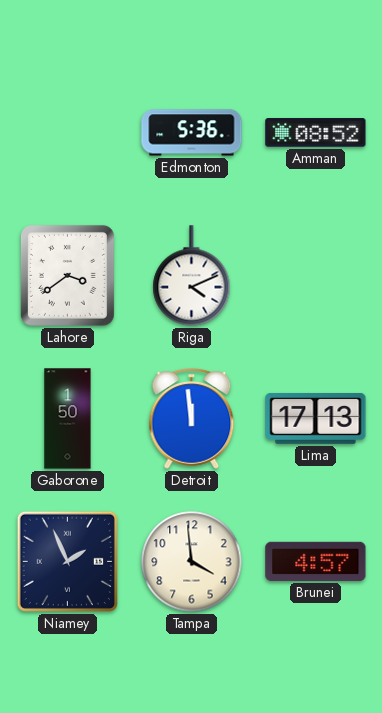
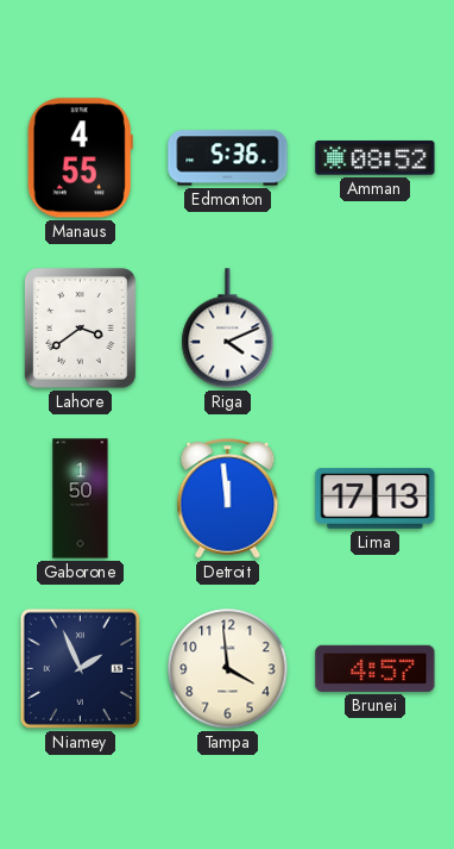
Manaus: none -> 4:55
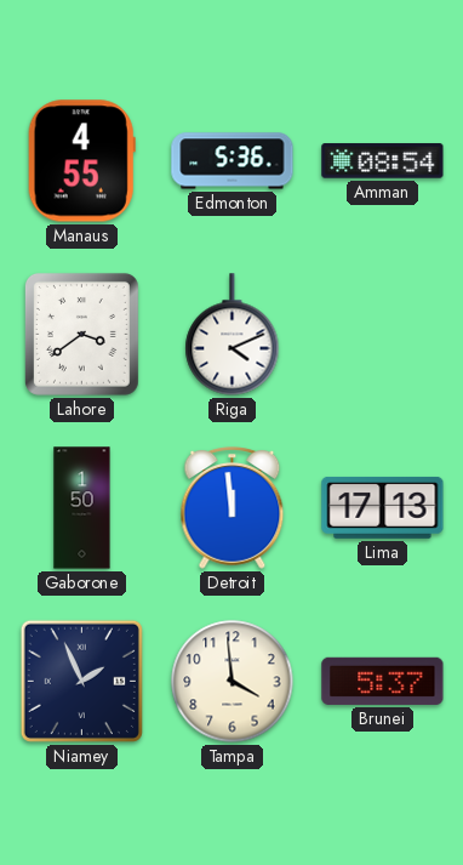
Amman: 08:52 -> 08:54
Brunei: 4:57 -> 5:37
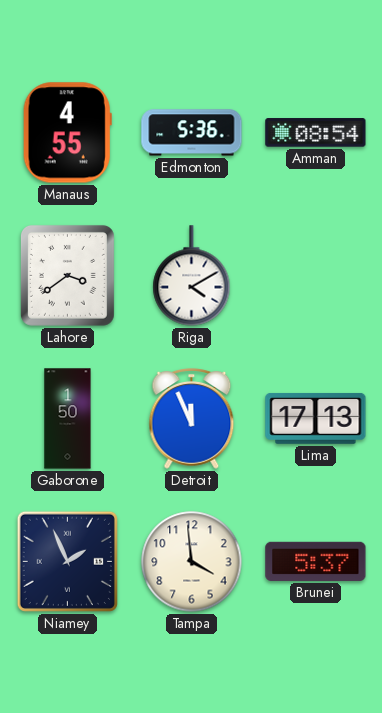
Riga: 4:11 -> 4:10
Detroit: 11:59 -> 11:56
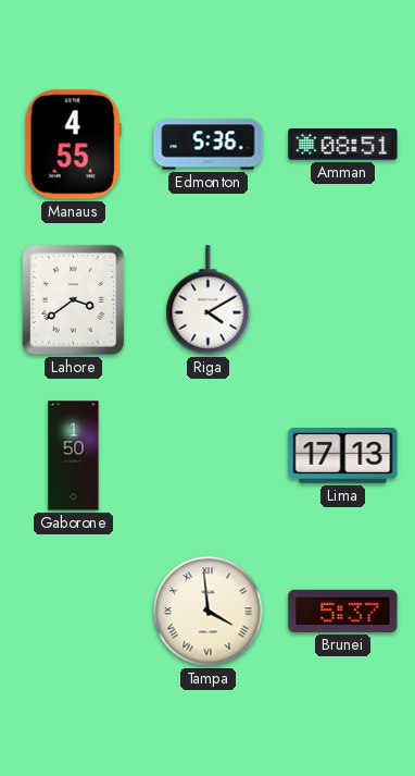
Amman: 08:54 -> 08:51
Detroit: 11:56 -> none
Niamey: 1:56 -> none
Tampa numerals: Arabic -> Roman
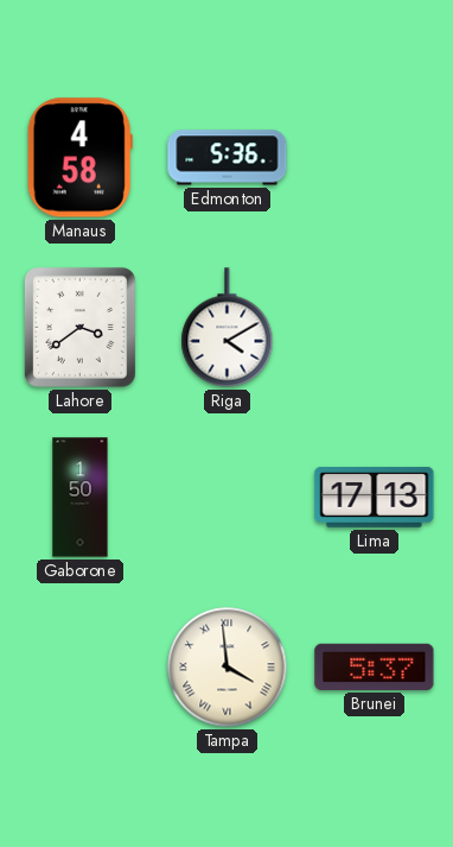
Manaus: 4:55 -> 4:58
Amman: 08:51 -> none
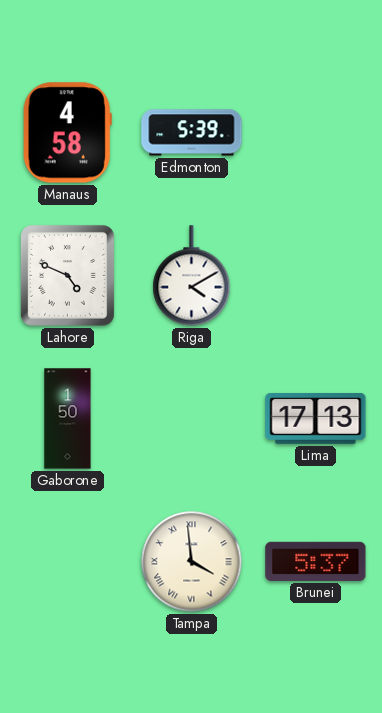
Edmonton: 5:36 -> 5:39
Lahore: 3:39 -> 4:49
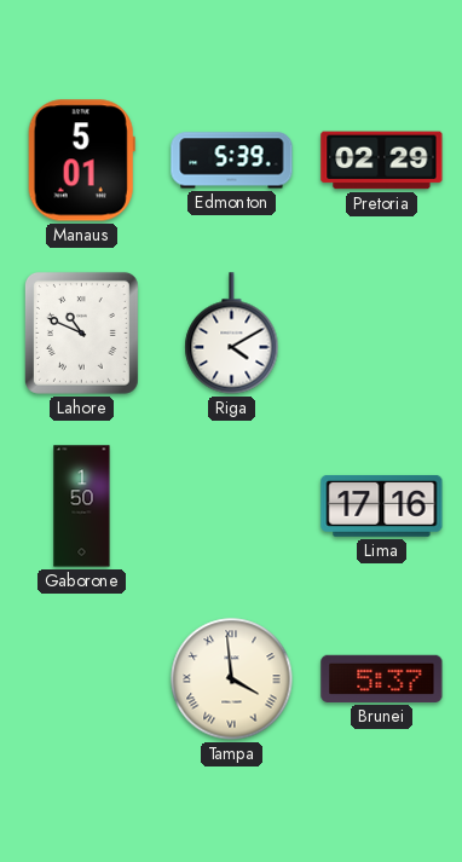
Manaus: 4:58 -> 5:01
Pretoria: none -> 02:29
Lahore: 4:49 -> 10:49
Lima: 17:13 -> 17:16
